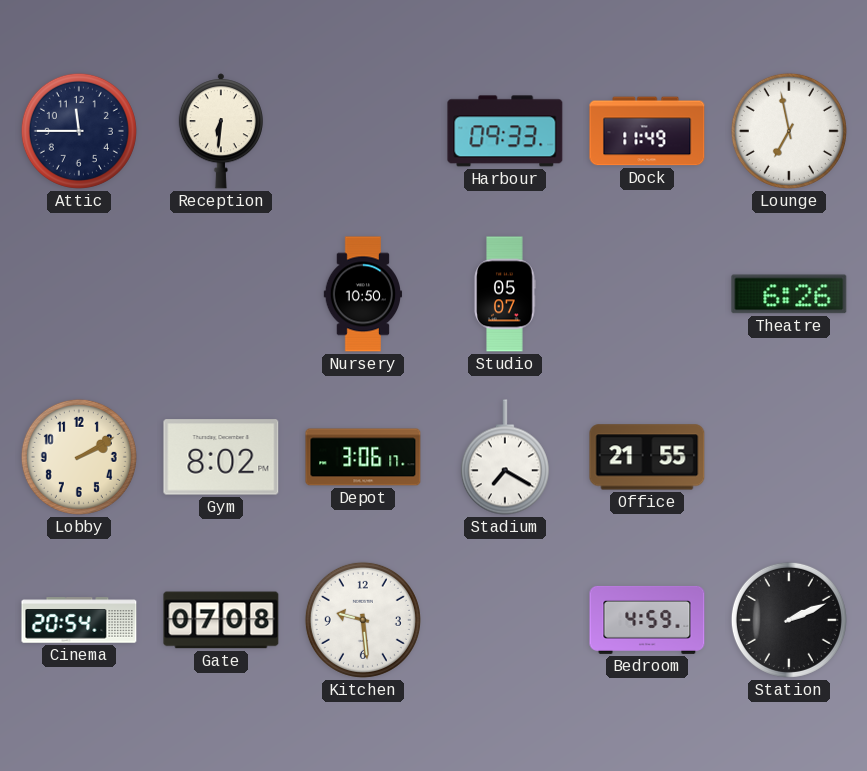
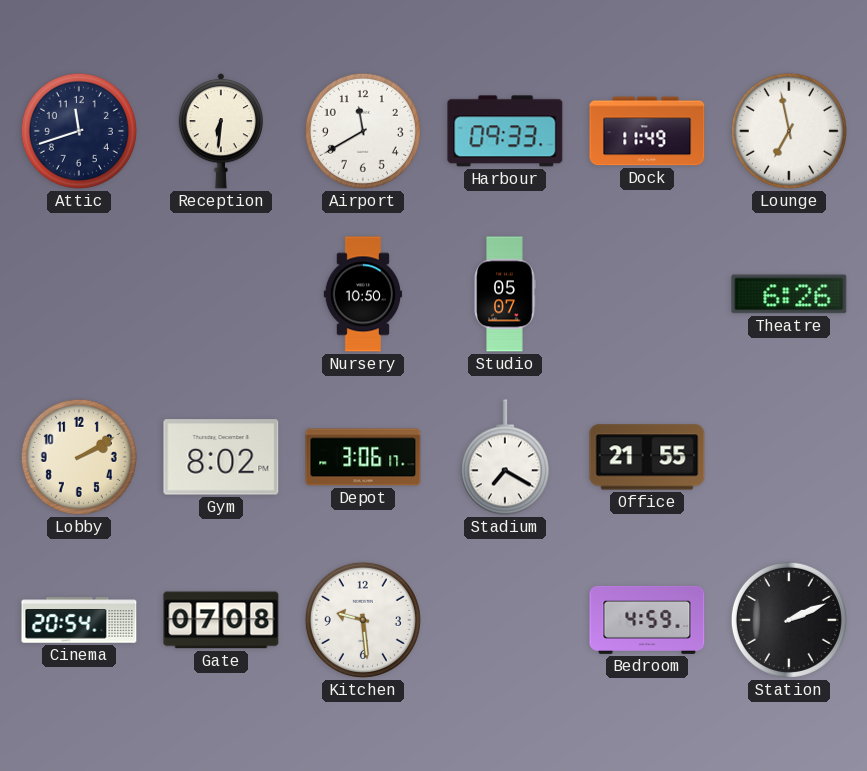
Attic: 11:45 -> 11:42
Airport: none -> 11:40
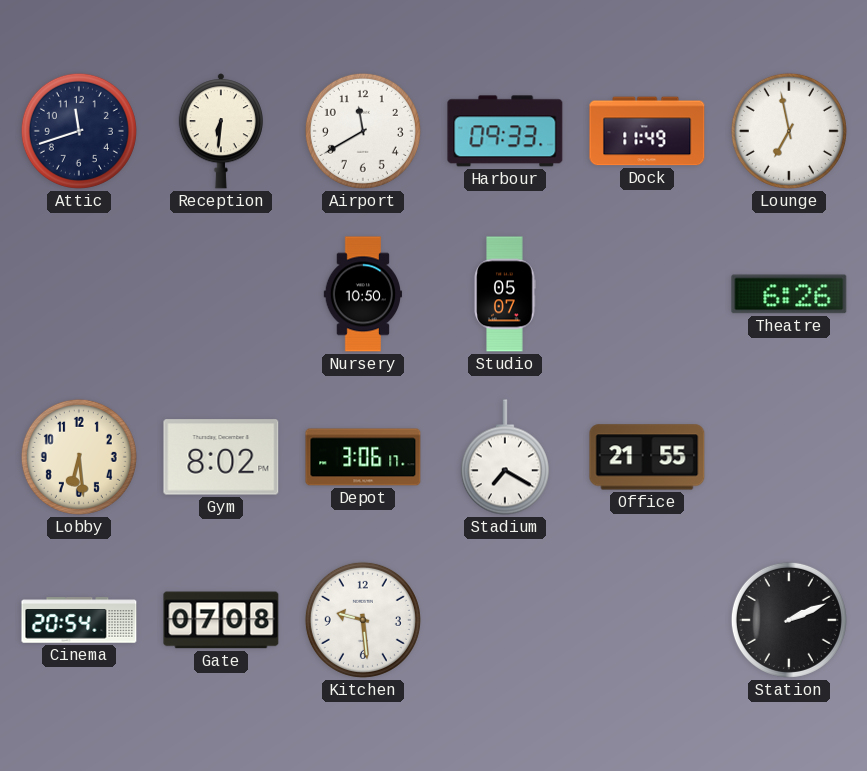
Lobby: 2:10 -> 6:29
Bedroom: 4:59 -> none
